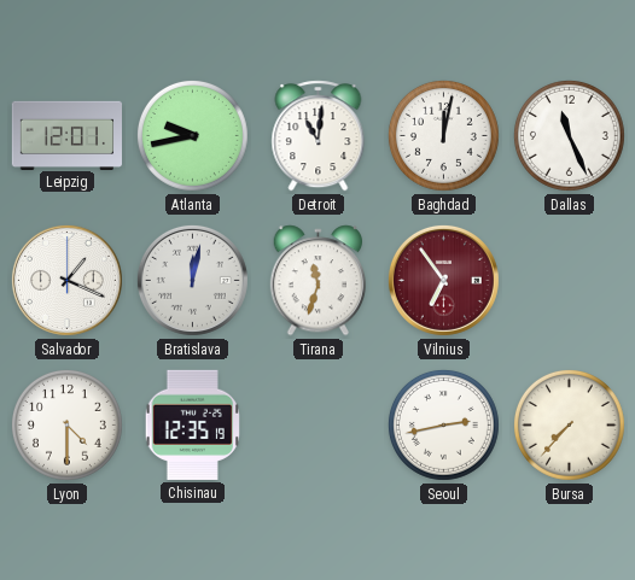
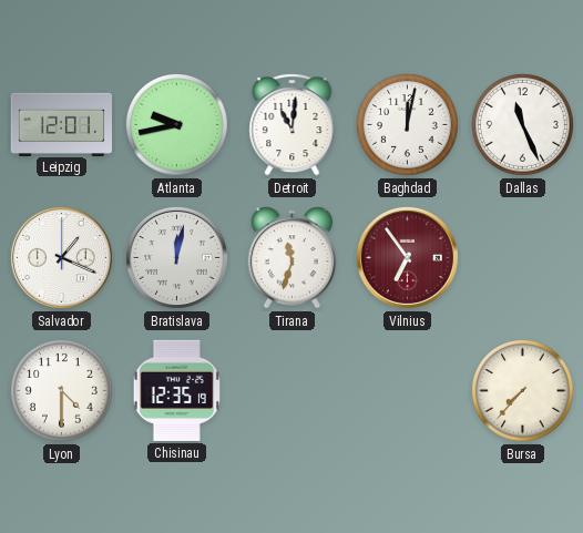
Seoul: 2:43 -> none
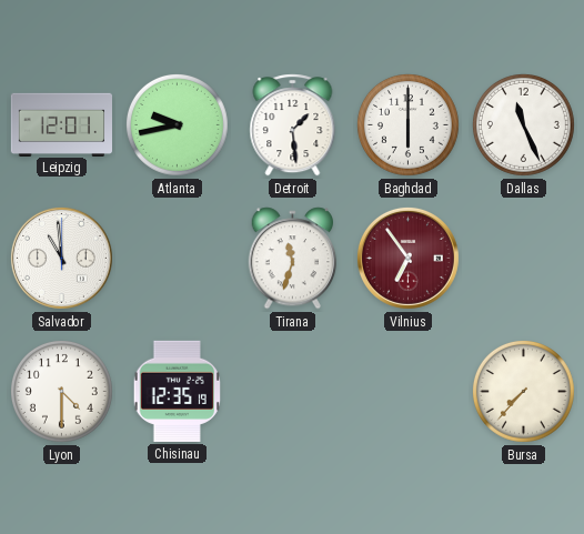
Detroit: 11:01 -> 1:29
Baghdad: 12:02 -> 6:00
Salvador: 1:19 -> 10:59
Bratislava: 12:02 -> none
